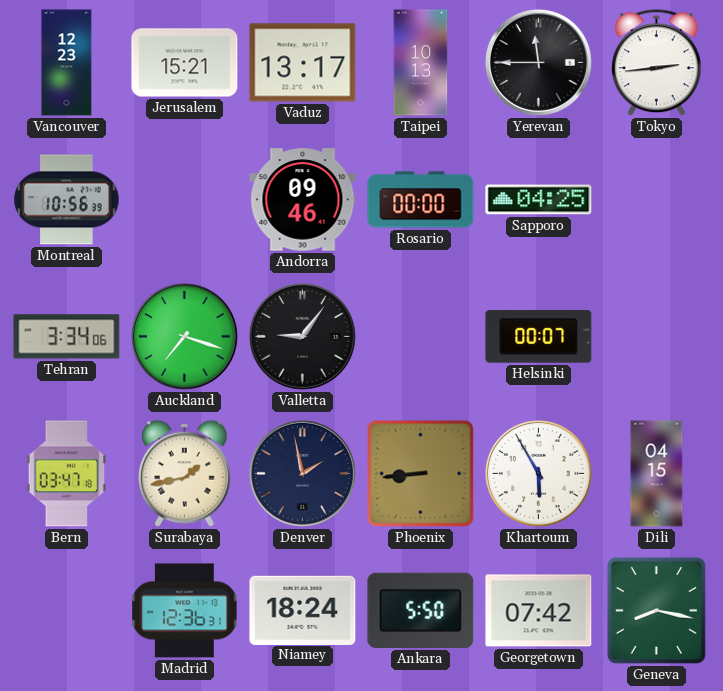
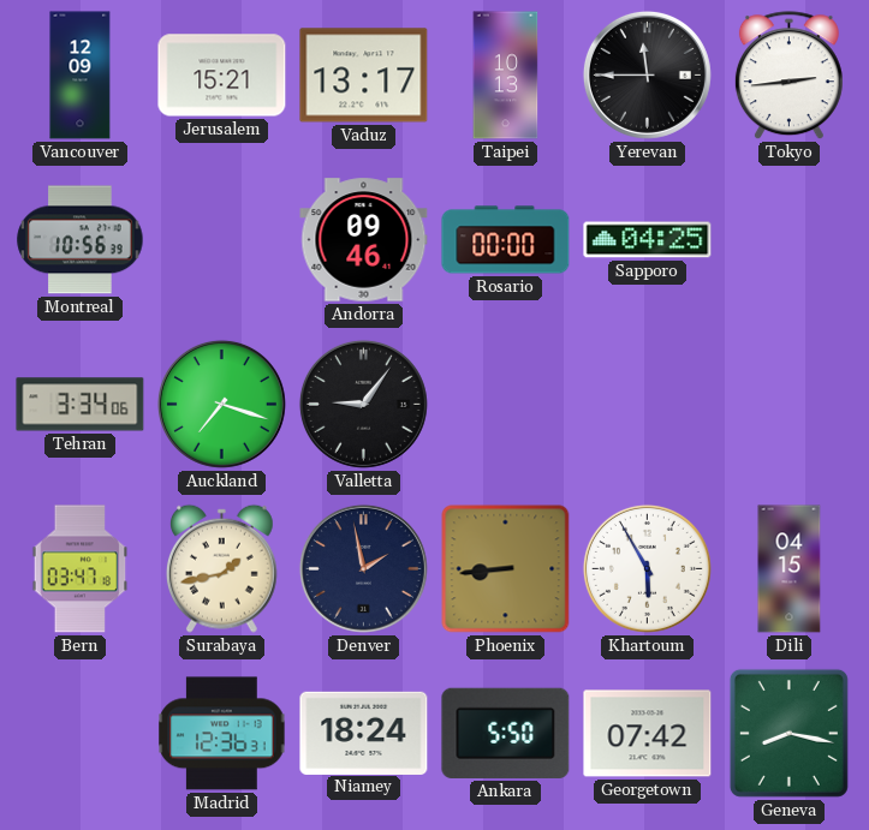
Vancouver: 12:23 -> 12:09
Helsinki: 00:07 -> none
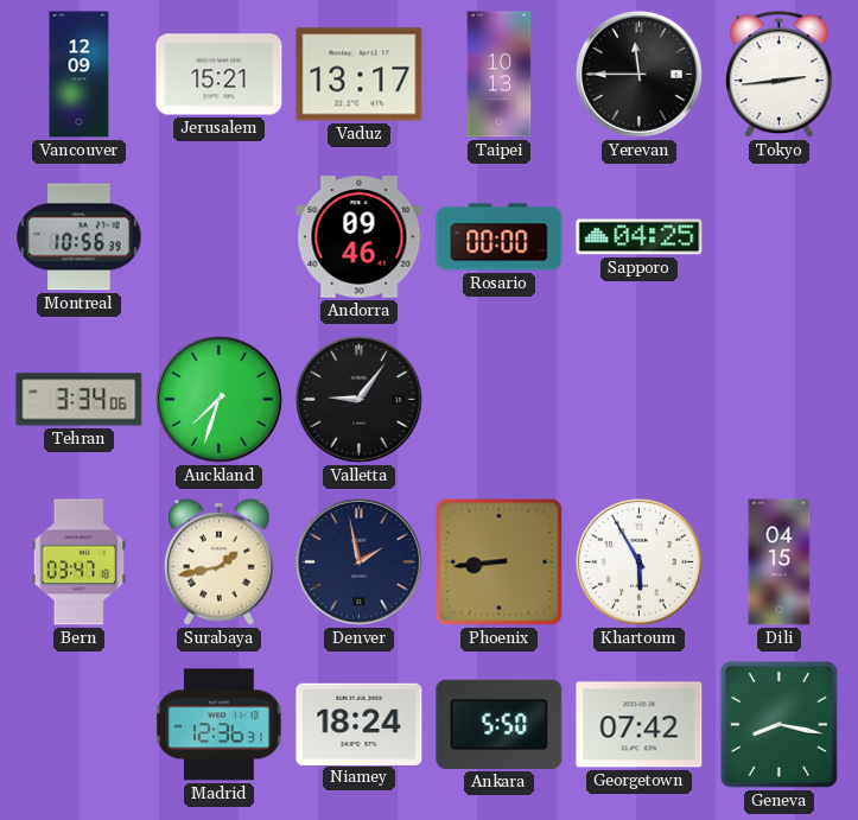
Auckland: 7:18 -> 7:33
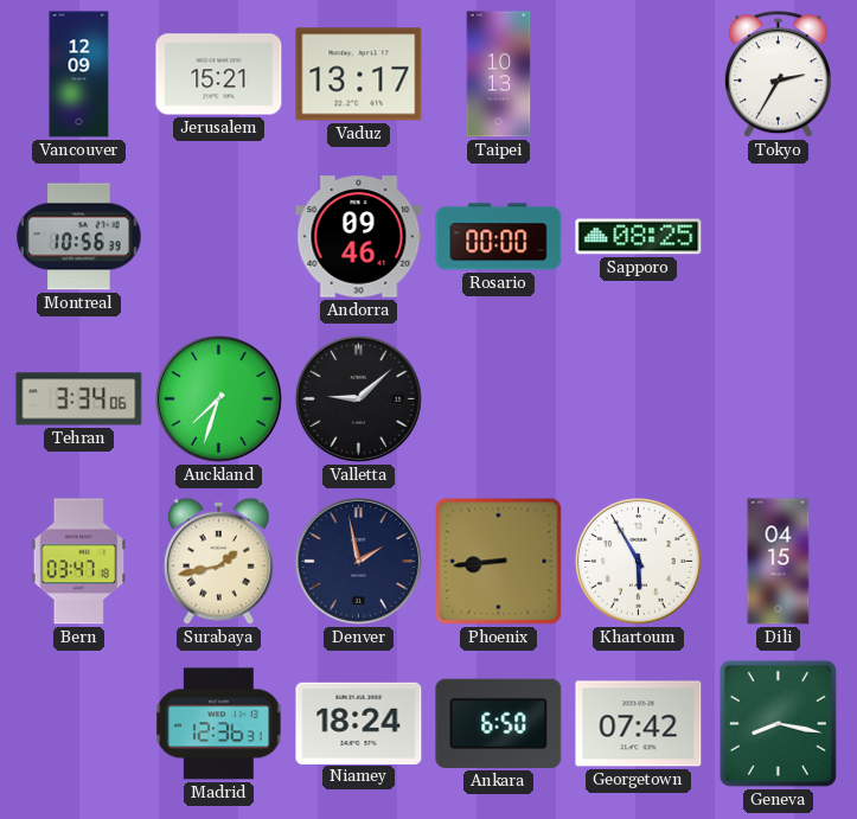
Yerevan: 11:45 -> none
Tokyo: 2:44 -> 2:35
Sapporo: 04:25 -> 08:25
Valletta: 9:06 -> 9:08
Ankara: 5:50 -> 6:50
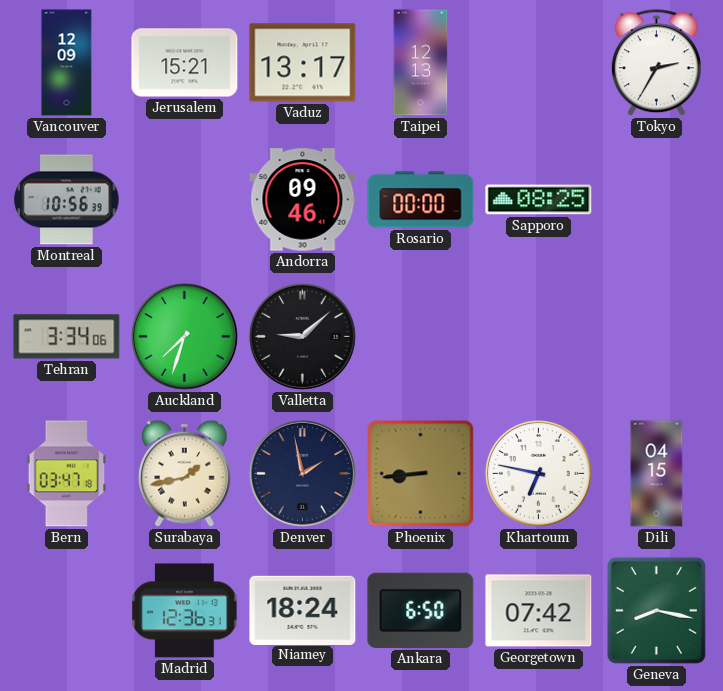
Taipei: 10:13 -> 12:13
Khartoum: 5:55 -> 6:47
